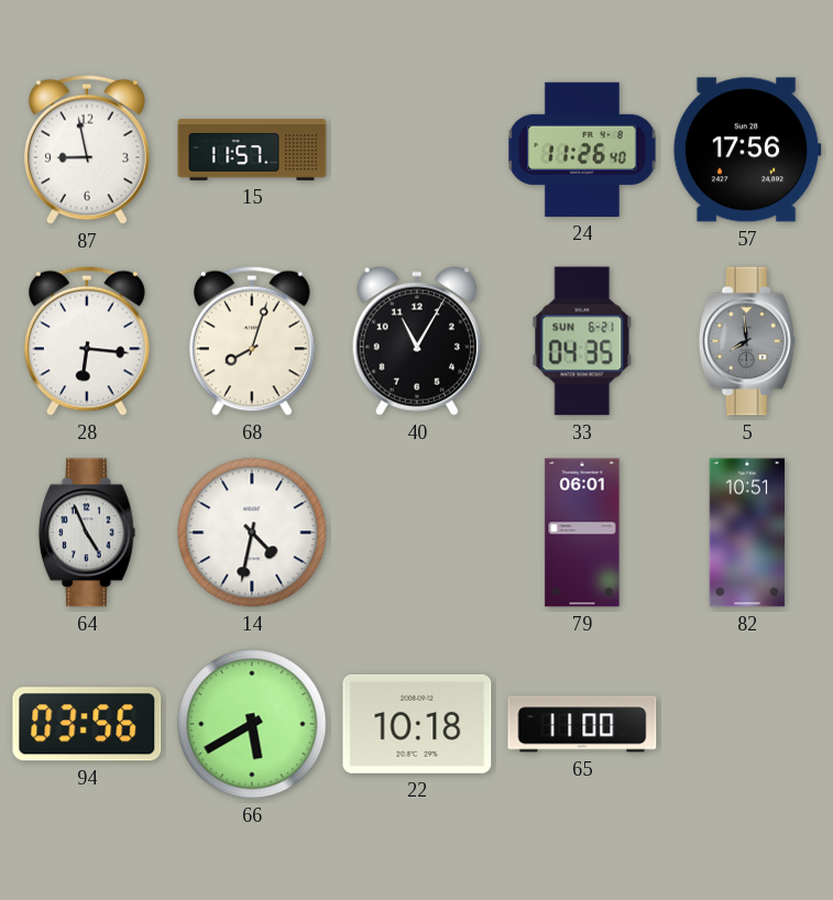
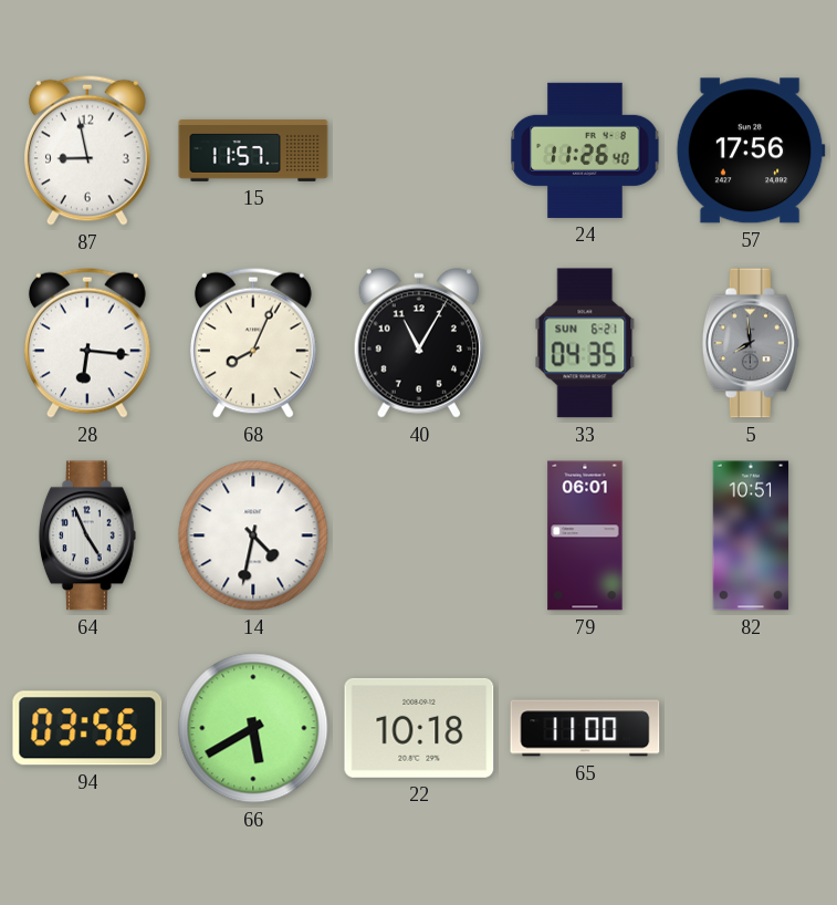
68: 8:03 -> 8:04
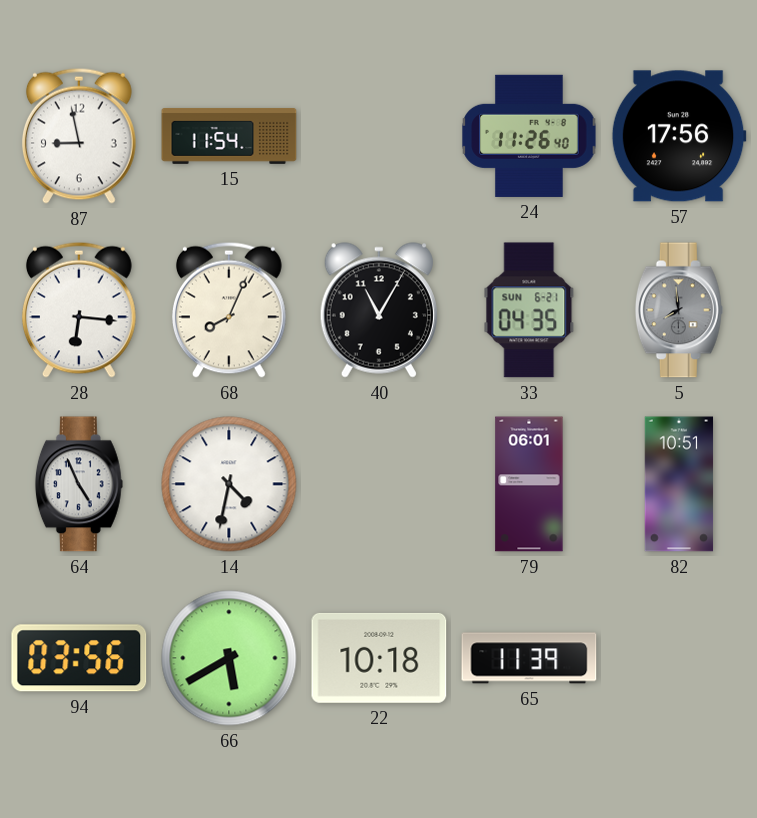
15: 11:57 -> 11:54
65: 11:00 -> 11:39
